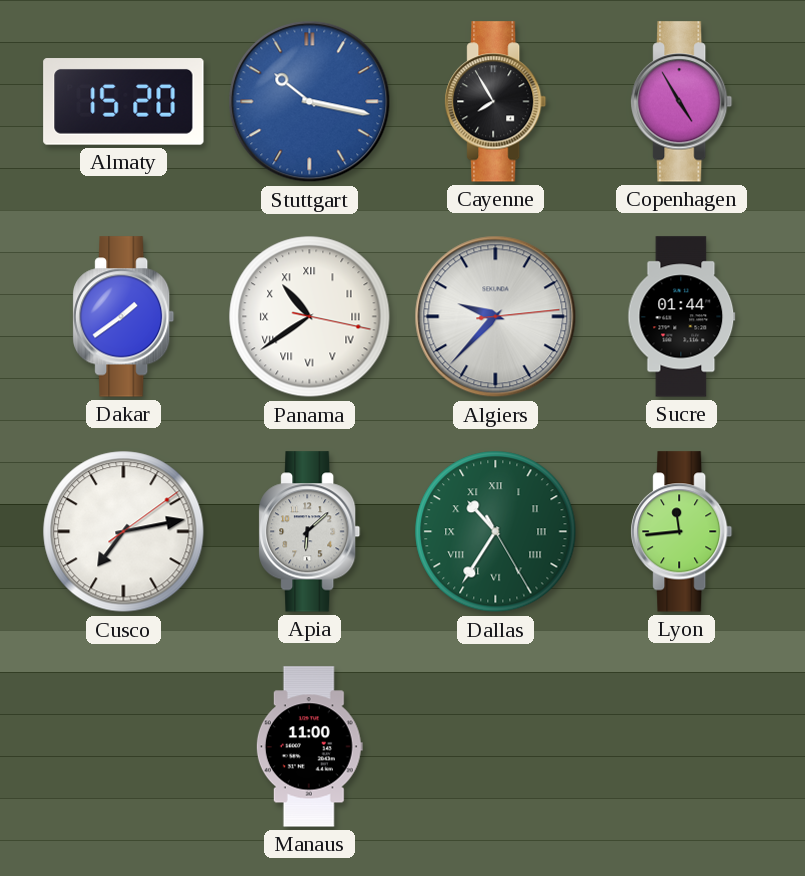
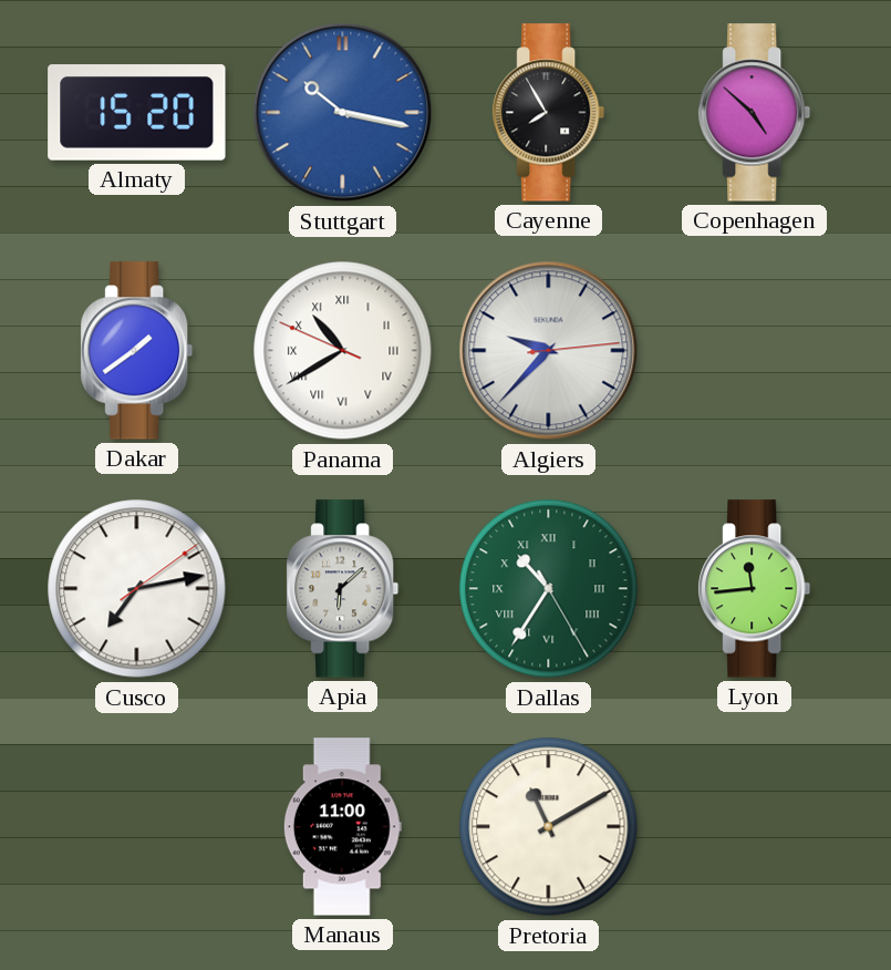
Copenhagen: 4:55 -> 4:52
Panama: 10:39:17 -> 10:39:49
Sucre: 01:44 -> none
Pretoria: none -> 11:10
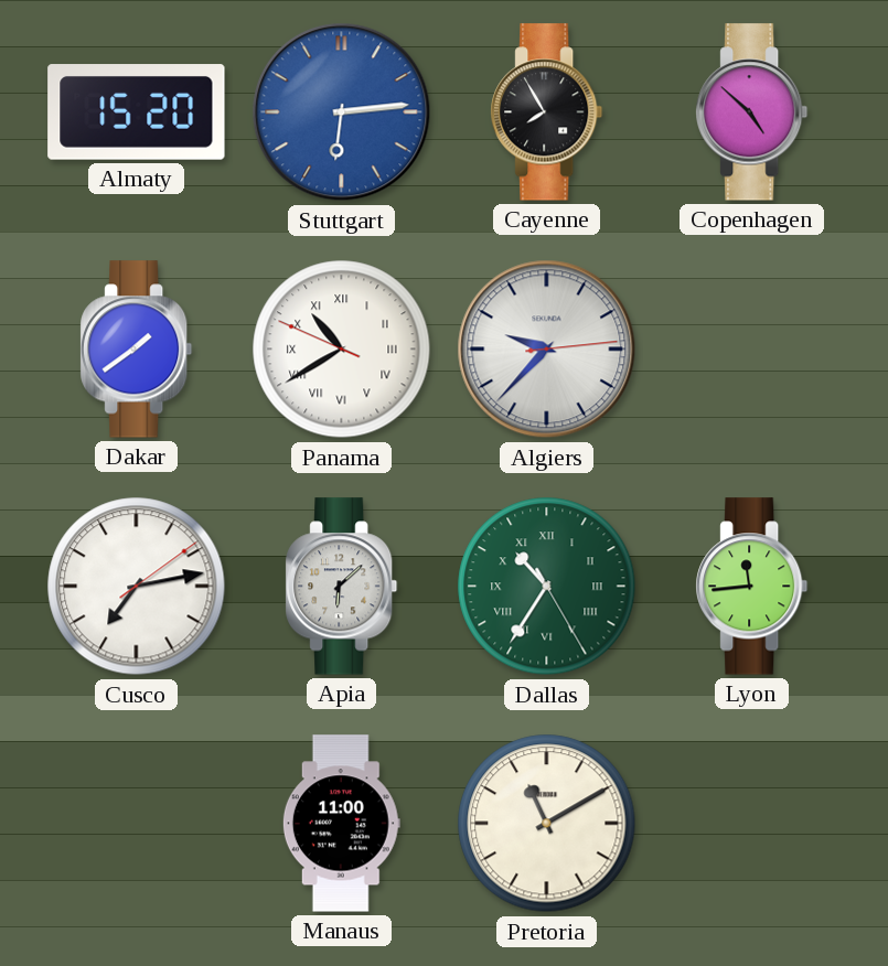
Stuttgart: 10:17 -> 6:14
